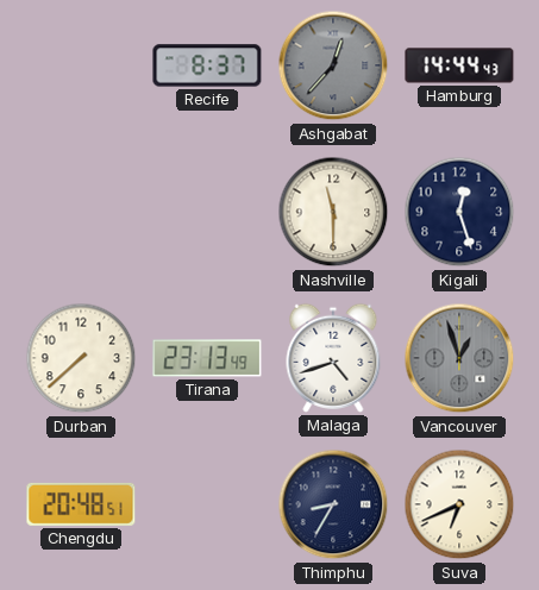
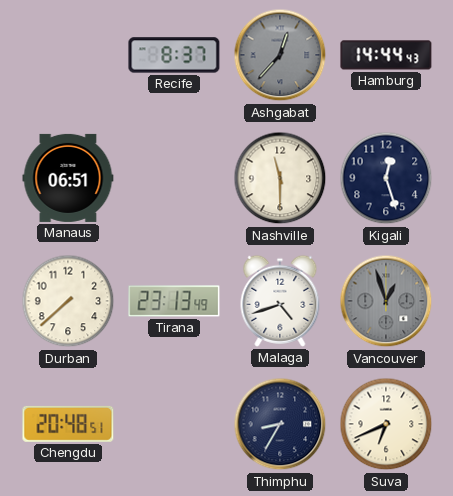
Manaus: none -> 06:51
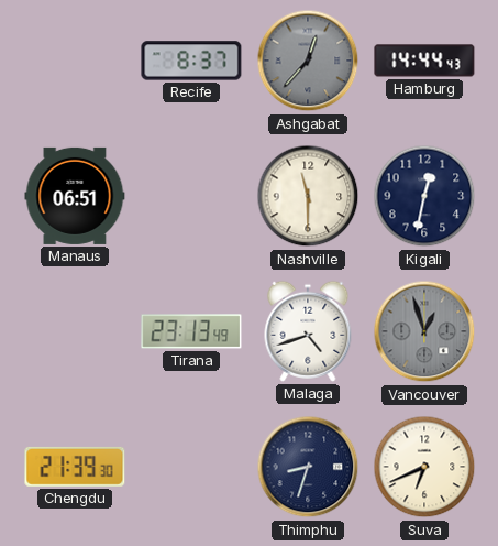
Kigali: 12:27 -> 12:32
Durban: 7:38 -> none
Chengdu: 20:48 -> 21:39
Thimphu: 8:35 -> 8:33
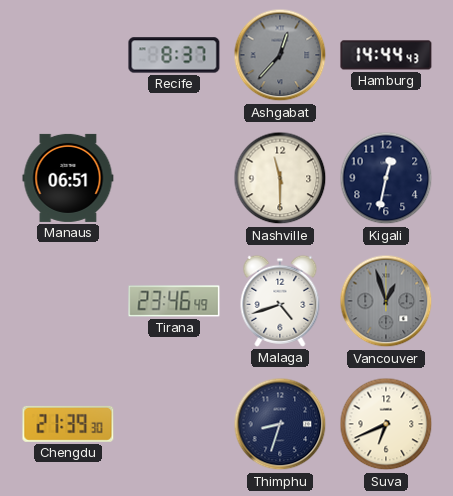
Tirana: 23:13 -> 23:46
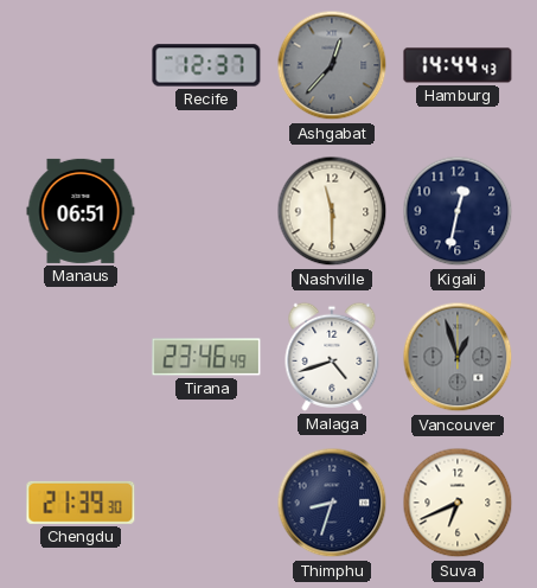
Recife: 8:37 -> 12:37
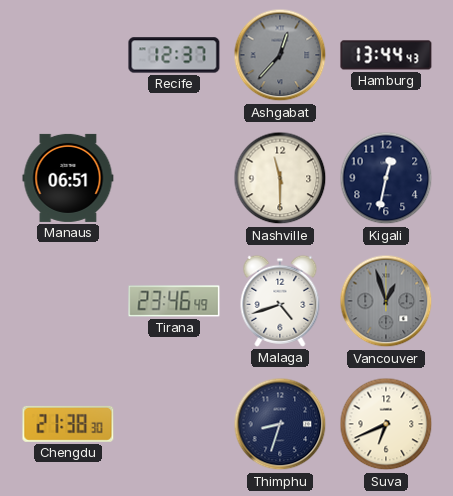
Hamburg: 14:44 -> 13:44
Chengdu: 21:39 -> 21:38
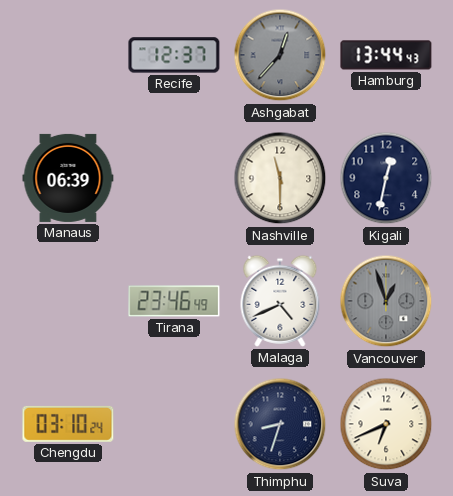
Manaus: 06:51 -> 06:39
Malaga: 4:42 -> 4:41
Chengdu: 21:38 -> 03:10
